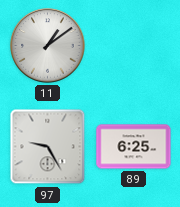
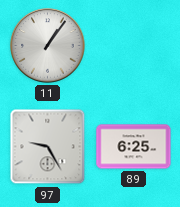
11: 1:09 -> 1:06
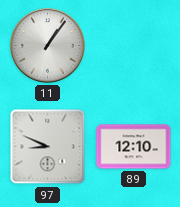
97: 9:25 -> 8:49
89: 6:25 -> 12:10
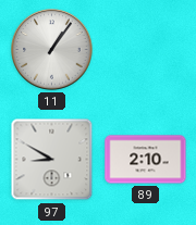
97: 8:49 -> 8:50
89: 12:10 -> 2:10
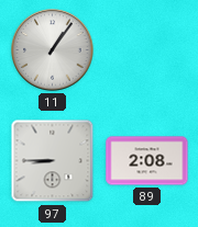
97: 8:50 -> 8:45
89: 2:10 -> 2:08
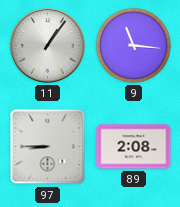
9: none -> 11:16
